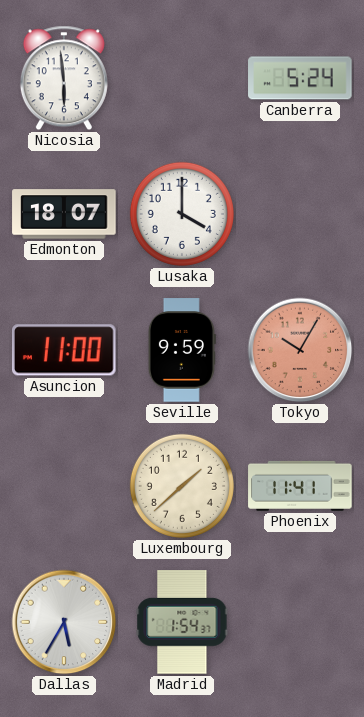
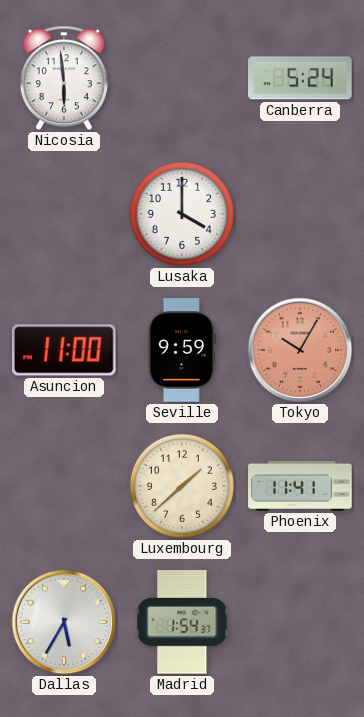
Edmonton: 18:07 -> none
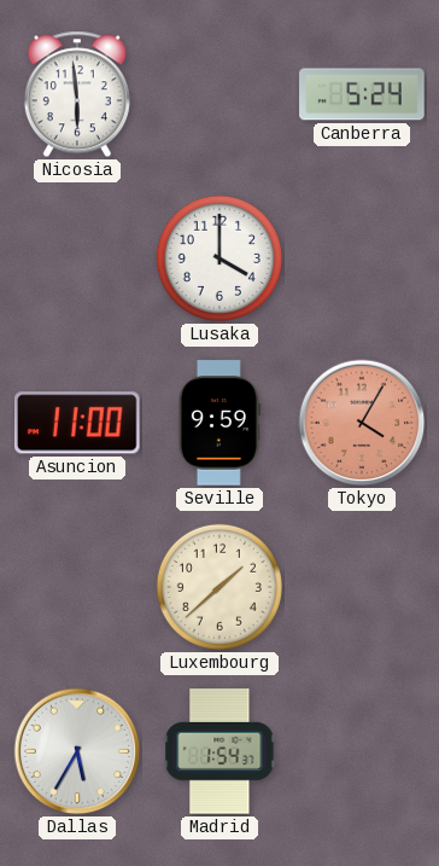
Tokyo: 10:05 -> 4:05
Phoenix: 11:41 -> none
